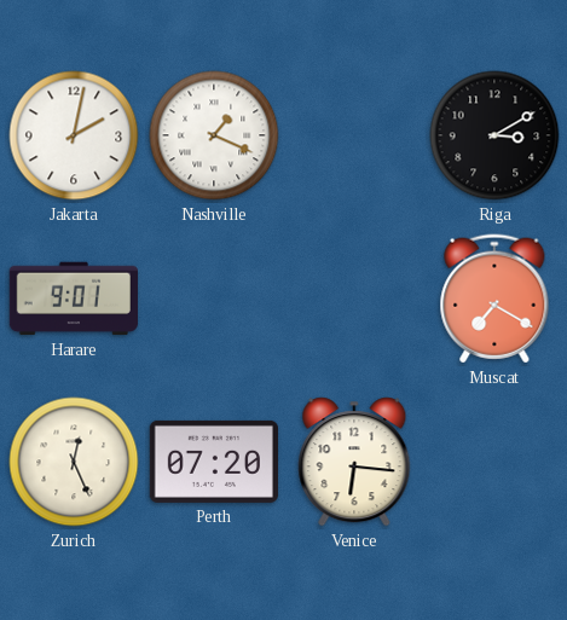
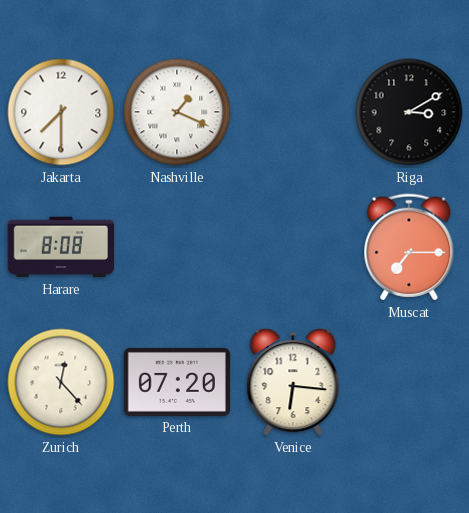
Jakarta: 2:02 -> 7:30
Harare: 9:01 -> 8:08
Muscat: 7:20 -> 7:15
Zurich: 12:26 -> 12:23
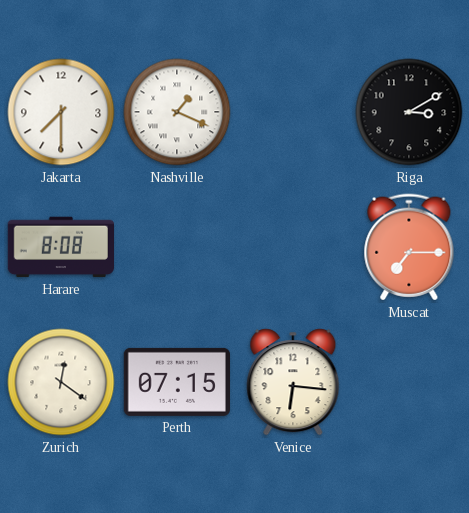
Zurich: 12:23 -> 12:21
Perth: 07:20 -> 07:15
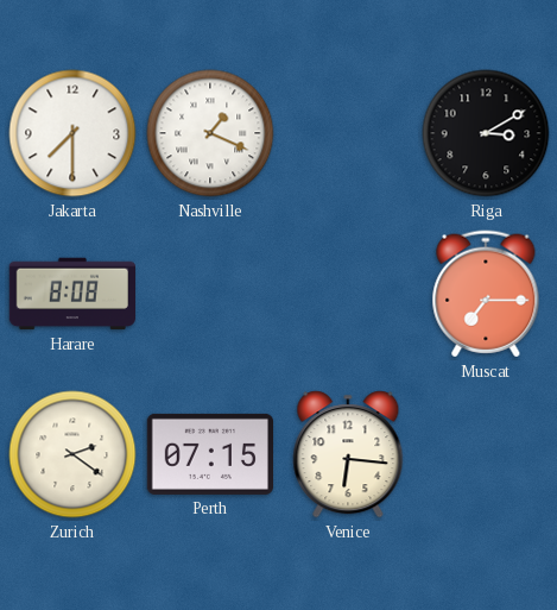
Zurich: 12:21 -> 2:21
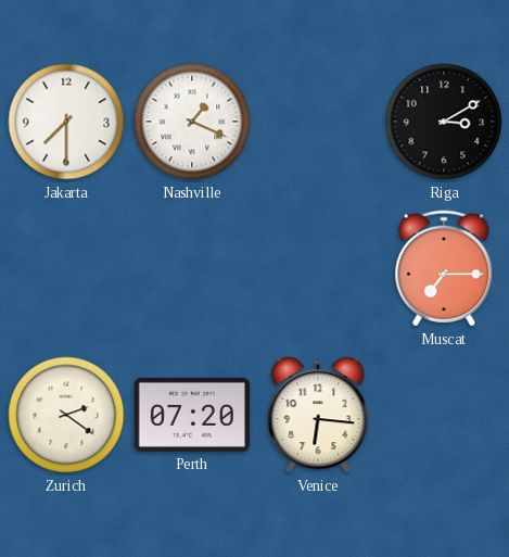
Harare: 8:08 -> none
Perth: 07:15 -> 07:20
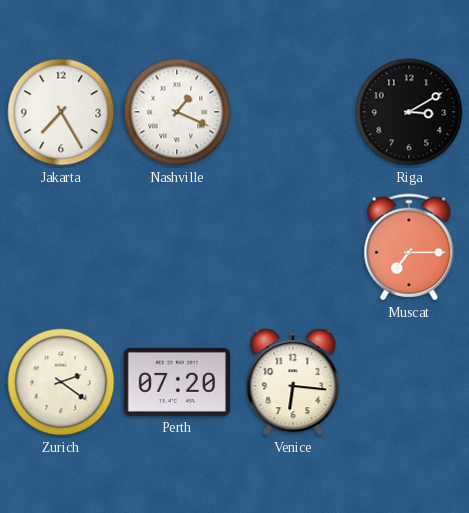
Jakarta: 7:30 -> 7:25
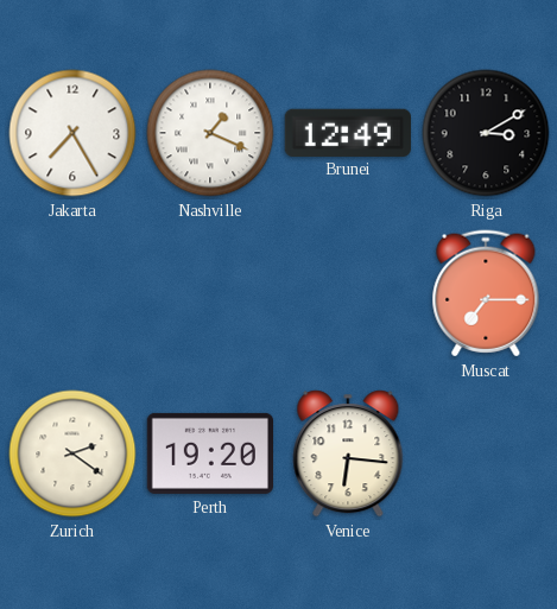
Brunei: none -> 12:49
Perth: 07:20 -> 19:20
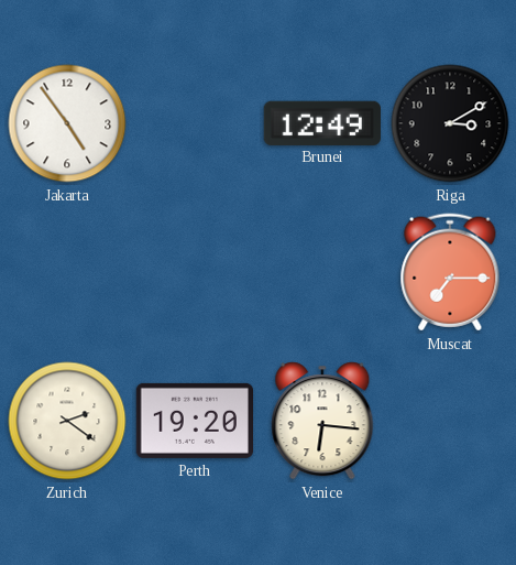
Jakarta: 7:25 -> 4:54
Nashville: 1:19 -> none
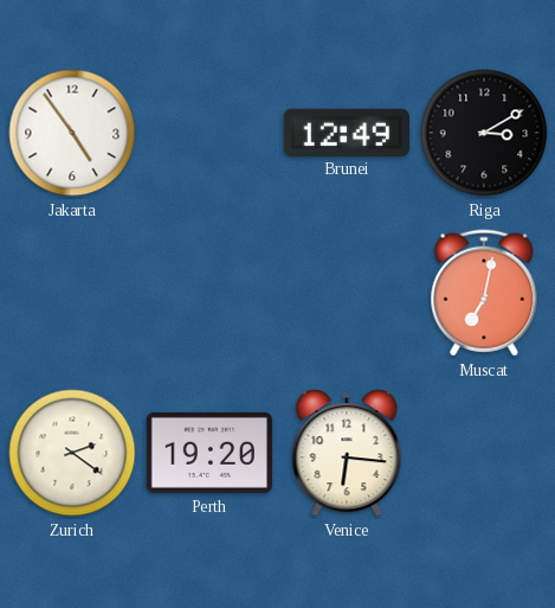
Muscat: 7:15 -> 7:02
